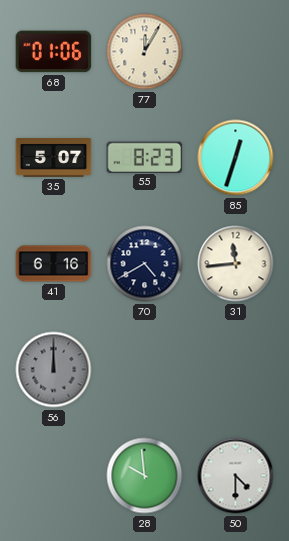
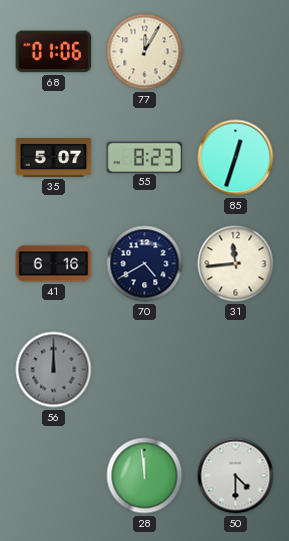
28: 9:59 -> 11:59
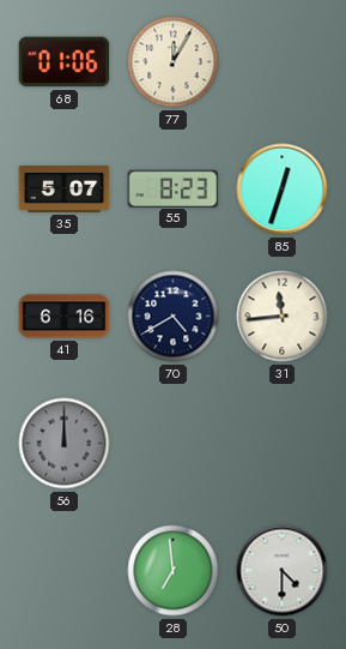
28: 11:59 -> 6:59
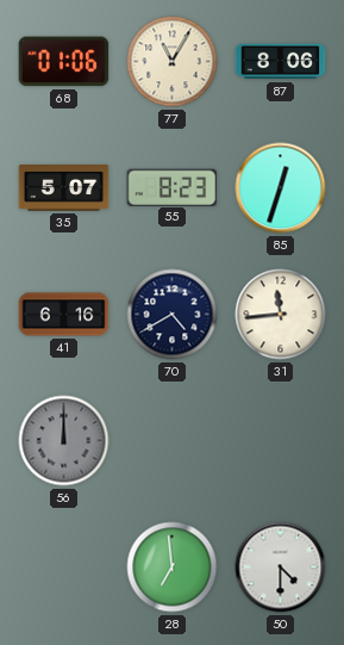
77: 12:05 -> 11:05
87: none -> 8:06
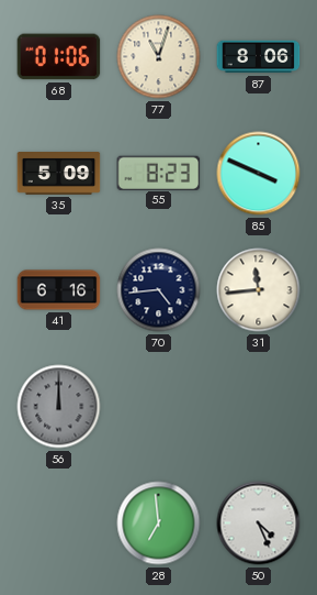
77: 11:05 -> 11:03
35: 5:07 -> 5:09
85: 12:33 -> 3:49
70: 4:40 -> 4:44
50: 4:30 -> 4:26
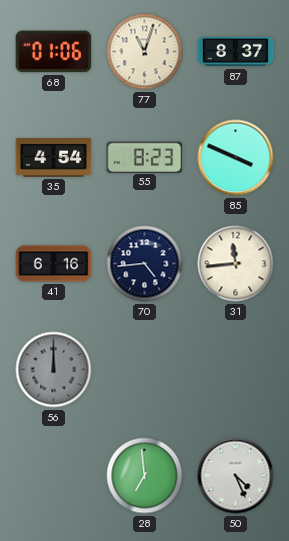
87: 8:06 -> 8:37
35: 5:09 -> 4:54
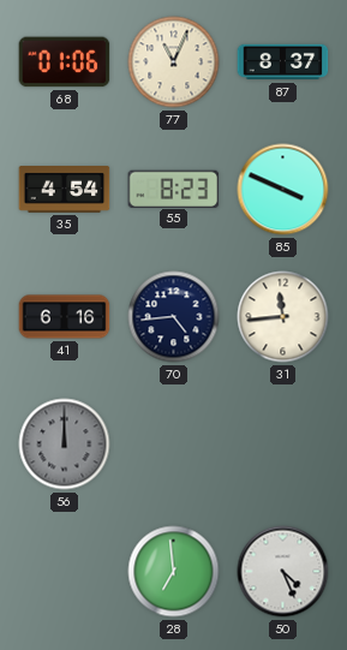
77: 11:03 -> 11:04
